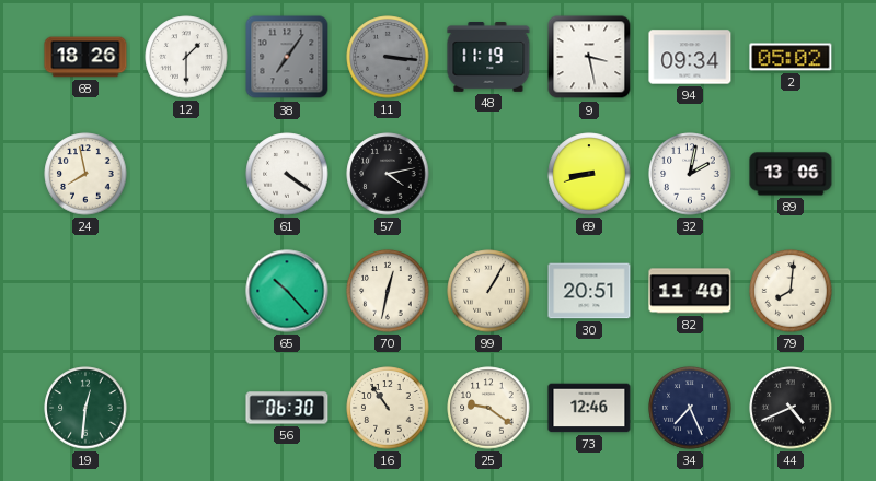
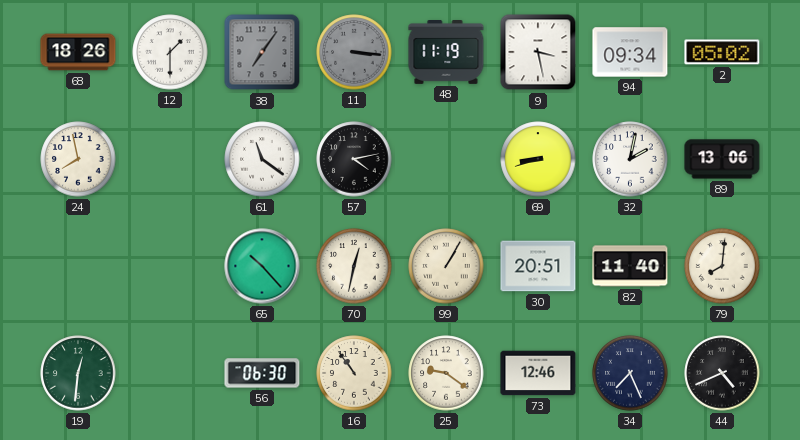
61: 4:21 -> 11:21
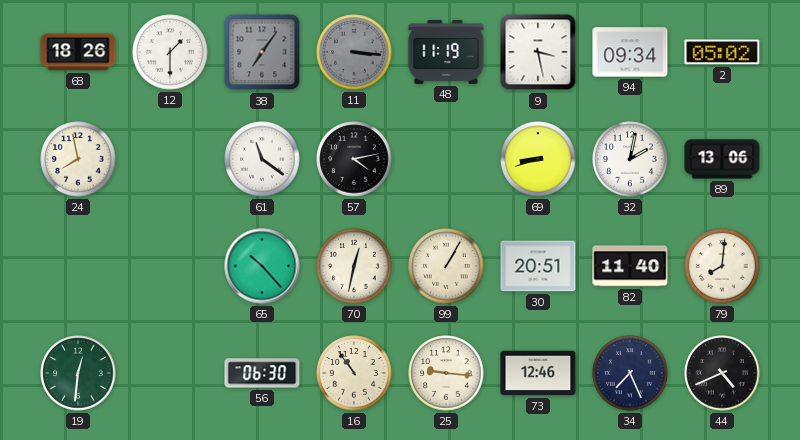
25: 9:21 -> 9:16
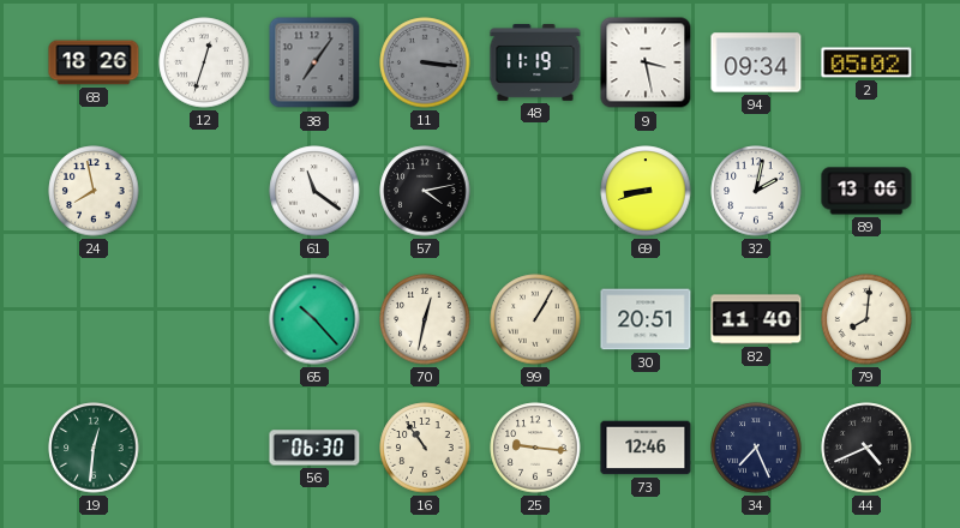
12: 1:30 -> 12:33
